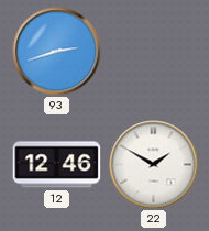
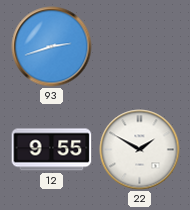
12: 12:46 -> 9:55
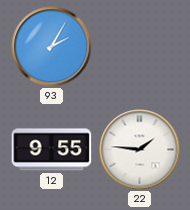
93: 2:42 -> 2:05
22: 1:50 -> 1:46
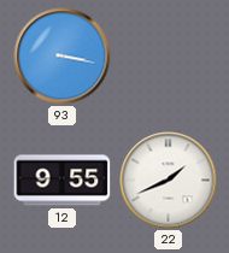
93: 2:05 -> 3:17
22: 1:46 -> 1:41
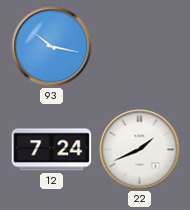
93: 3:17 -> 10:17
12: 9:55 -> 7:24
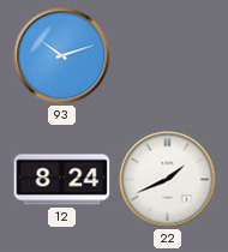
93: 10:17 -> 10:12
12: 7:24 -> 8:24
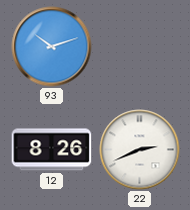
12: 8:24 -> 8:26
22: 1:41 -> 2:41
